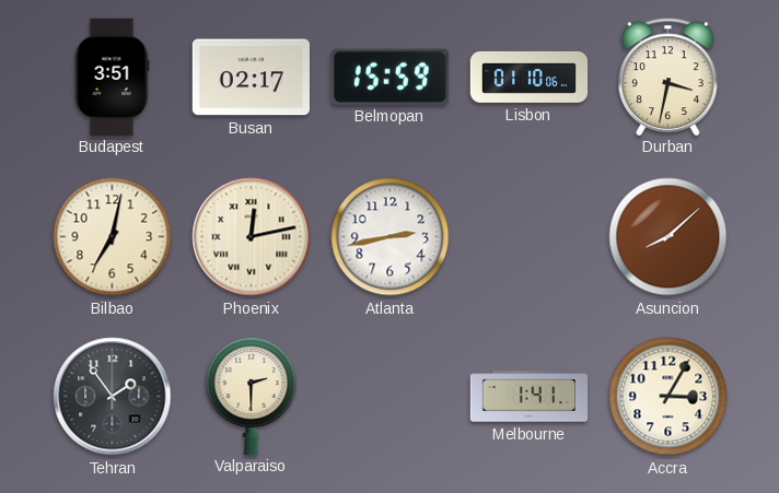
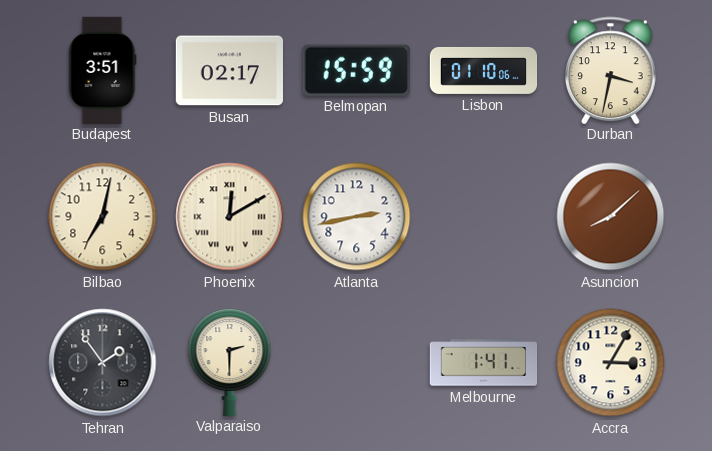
Phoenix: 12:13 -> 12:10
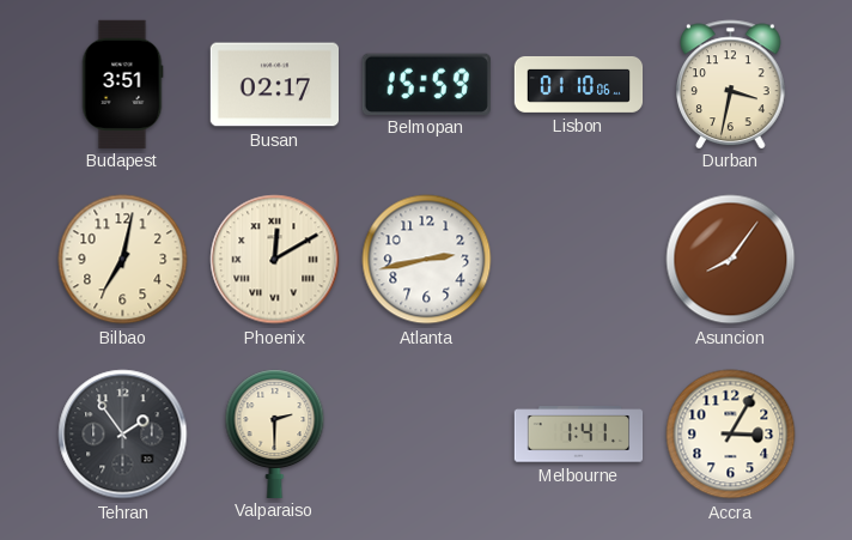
Asuncion: 8:08 -> 8:06
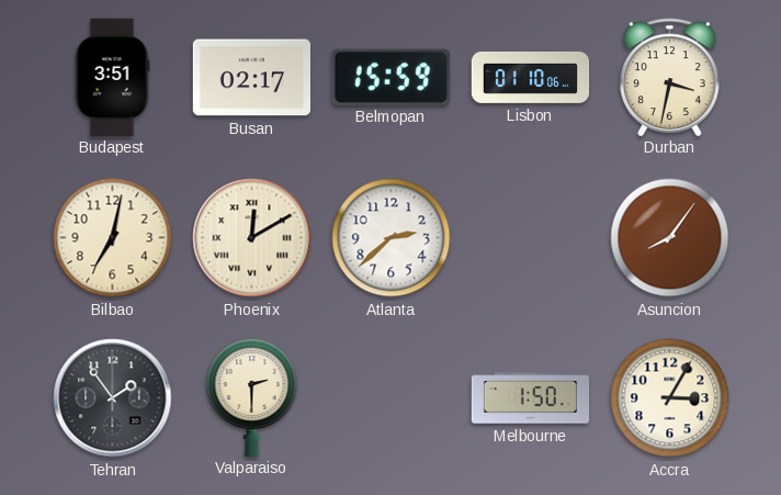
Atlanta: 2:43 -> 2:38
Melbourne: 1:41 -> 1:50
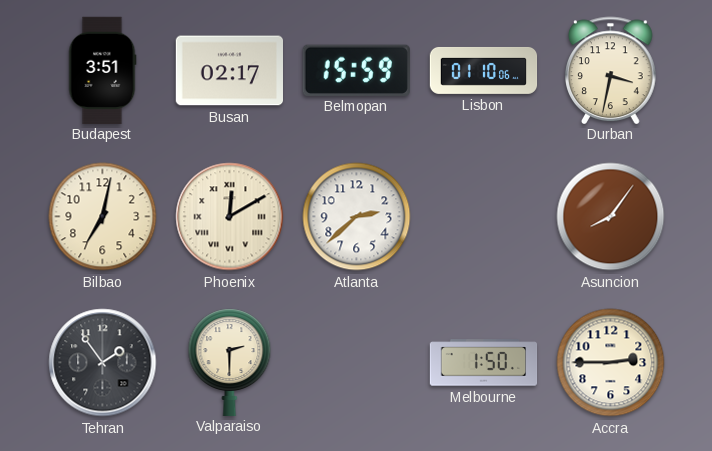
Accra: 3:05 -> 2:45
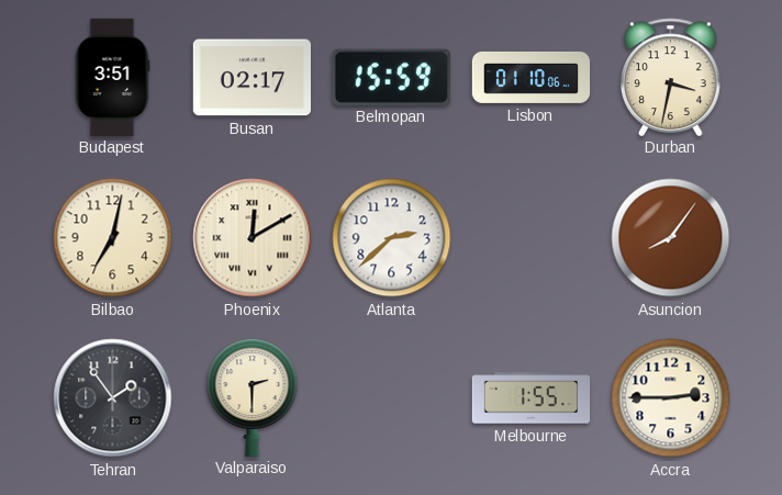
Melbourne: 1:50 -> 1:55
